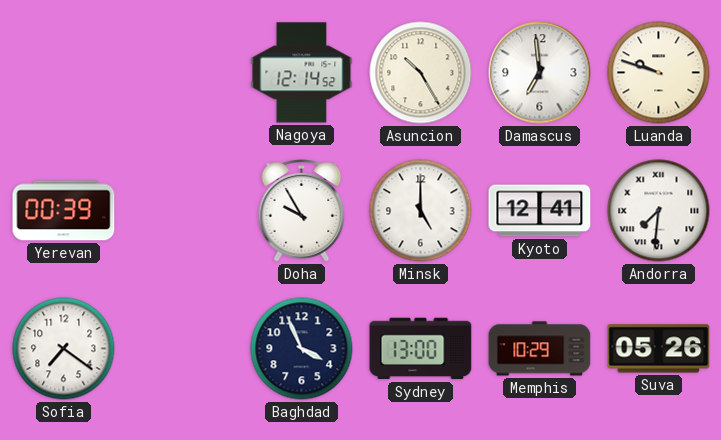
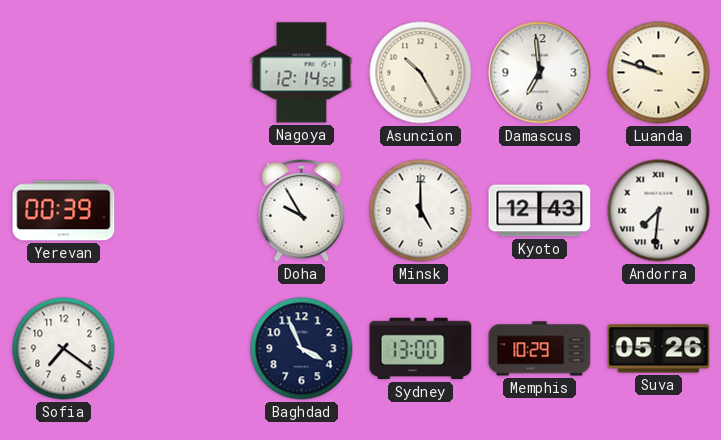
Kyoto: 12:41 -> 12:43
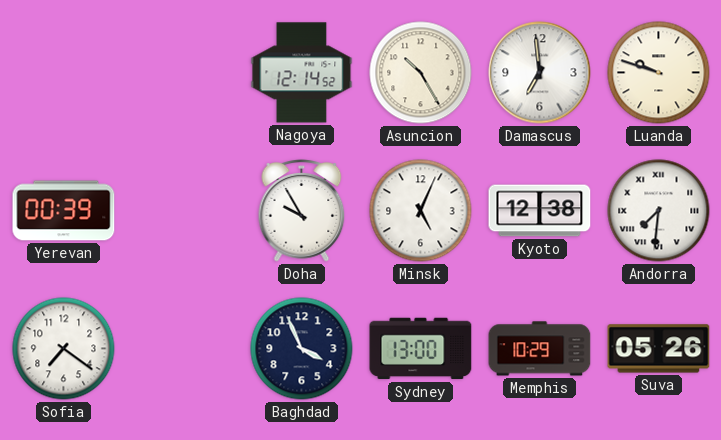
Minsk: 5:00 -> 5:04
Kyoto: 12:43 -> 12:38
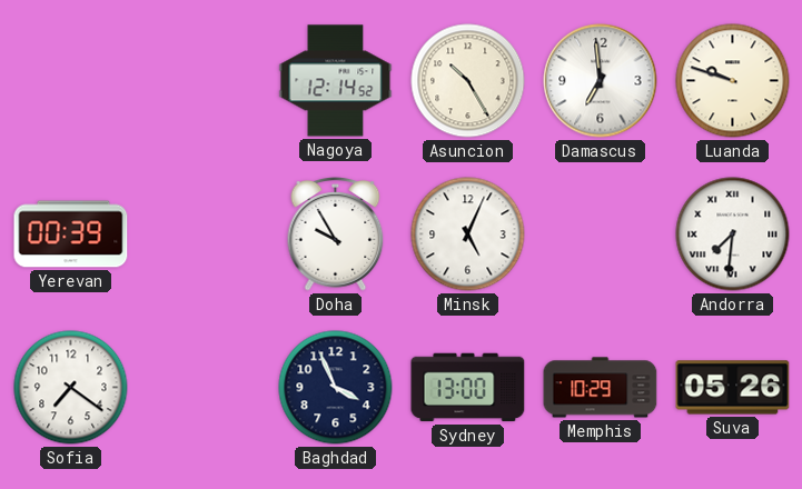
Kyoto: 12:38 -> none
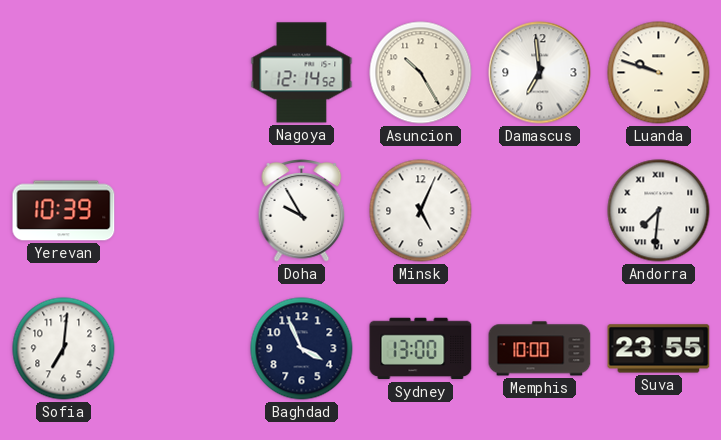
Yerevan: 00:39 -> 10:39
Sofia: 7:21 -> 7:01
Memphis: 10:29 -> 10:00
Suva: 05:26 -> 23:55
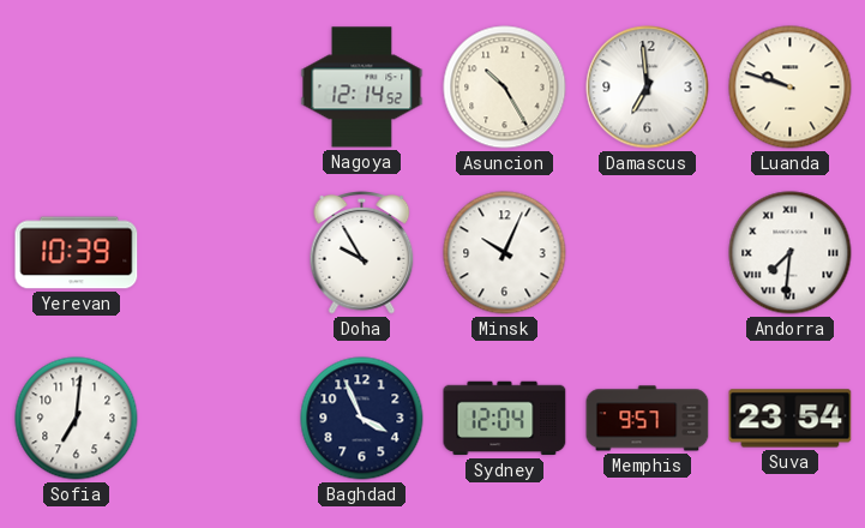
Minsk: 5:04 -> 10:04
Sydney: 13:00 -> 12:04
Memphis: 10:00 -> 9:57
Suva: 23:55 -> 23:54
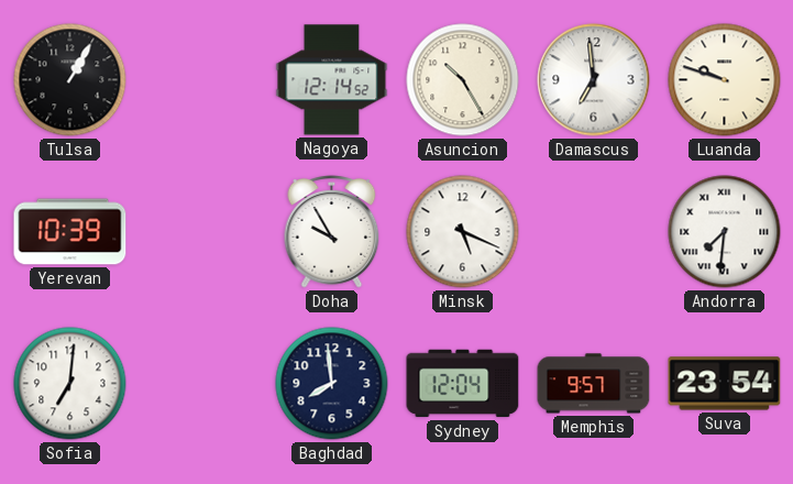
Tulsa: none -> 1:05
Minsk: 10:04 -> 5:19
Baghdad: 3:56 -> 7:59
